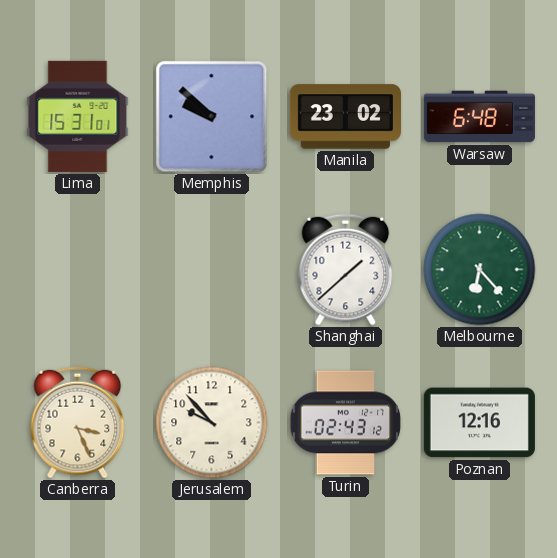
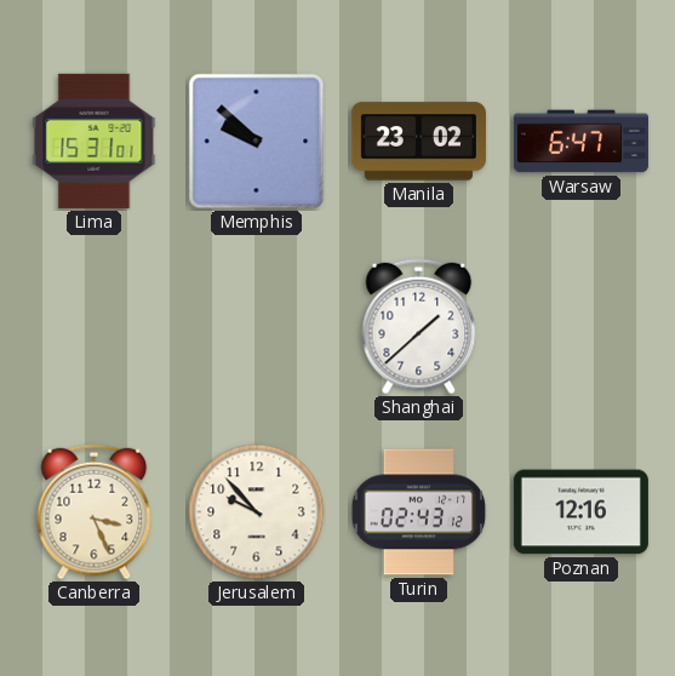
Warsaw: 6:48 -> 6:47
Melbourne: 6:23 -> none
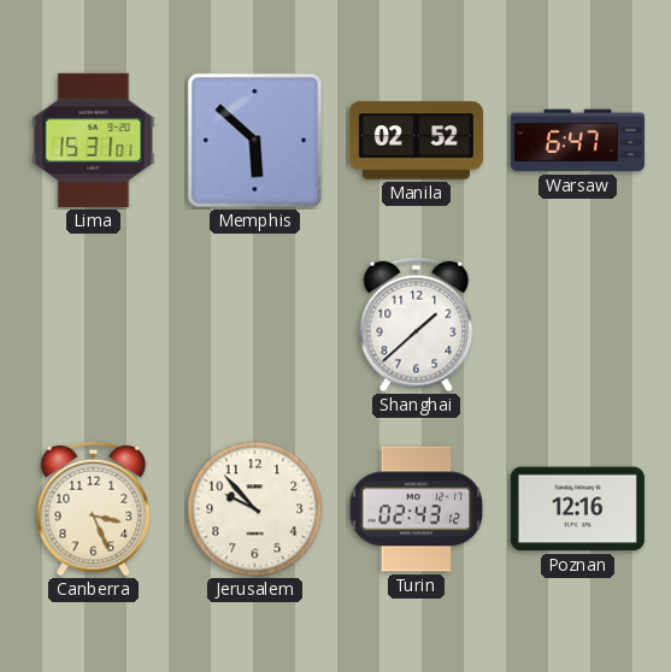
Memphis: 9:52 -> 5:52
Manila: 23:02 -> 02:52
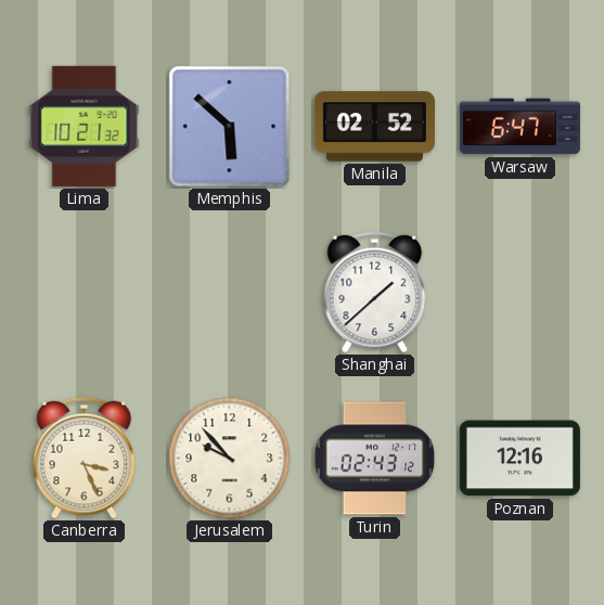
Lima: 15:31 -> 10:21
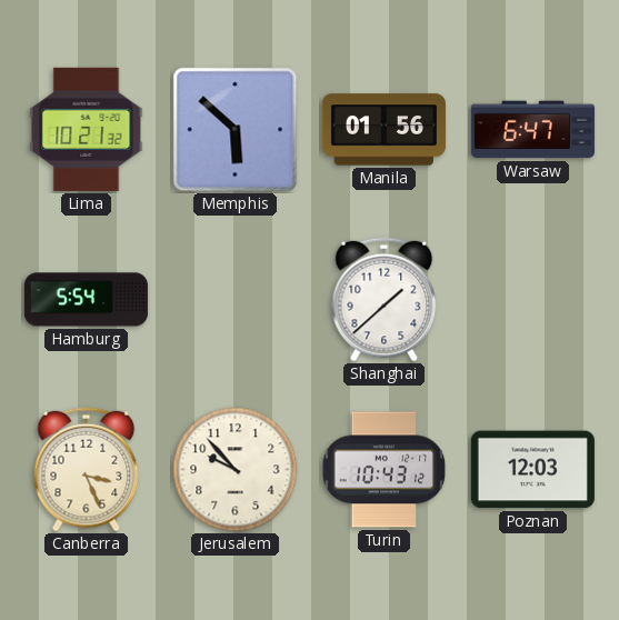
Manila: 02:52 -> 01:56
Hamburg: none -> 5:54
Turin: 02:43 -> 10:43
Poznan: 12:16 -> 12:03
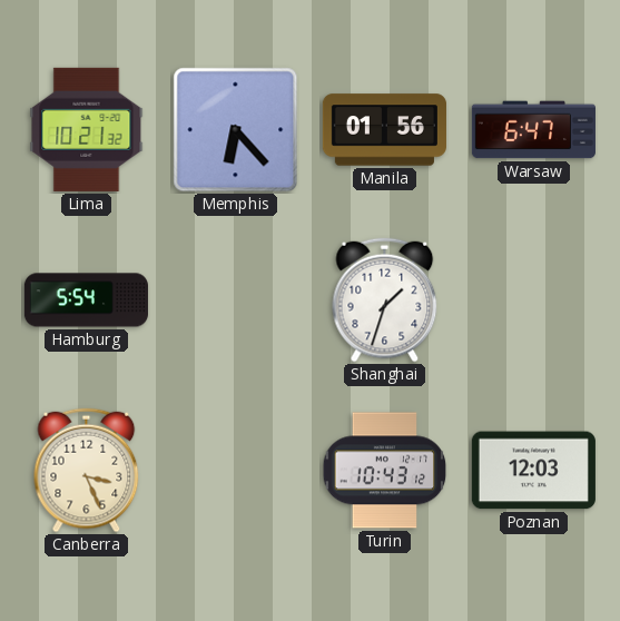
Memphis: 5:52 -> 6:23
Shanghai: 1:38 -> 1:33
Jerusalem: 9:53 -> none
